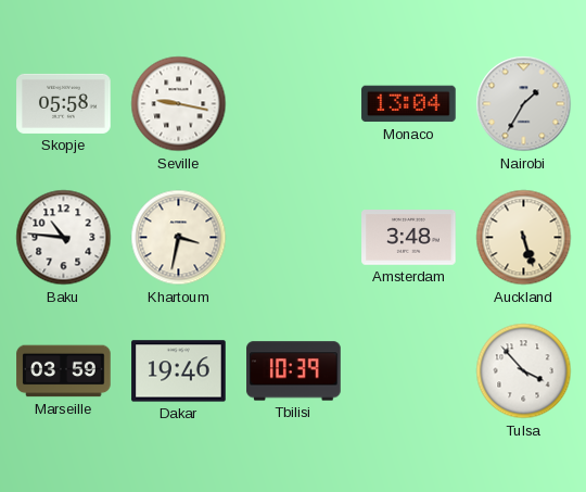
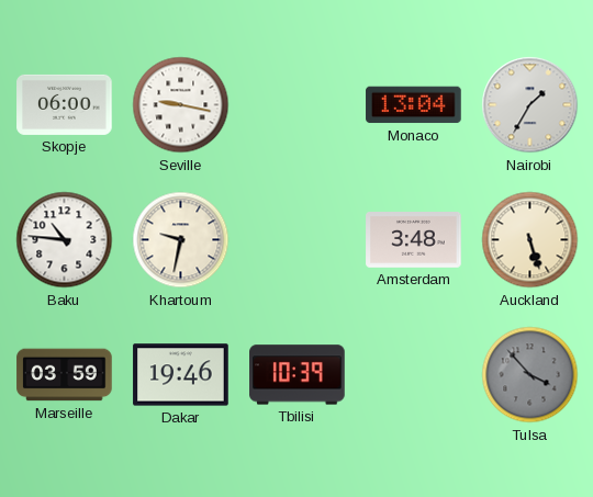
Skopje: 05:58 -> 06:00
Khartoum: 3:32 -> 9:32
Tulsa dial: white -> grey
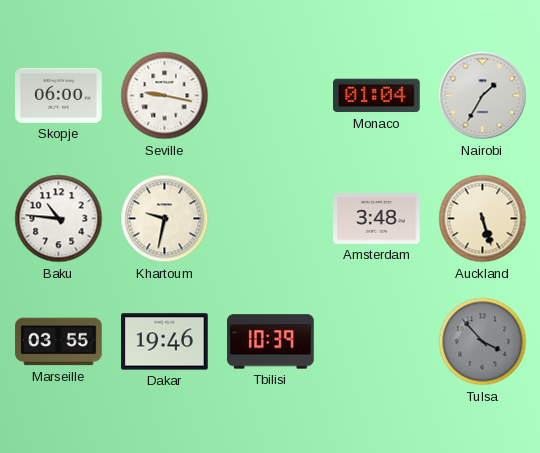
Monaco: 13:04 -> 01:04
Marseille: 03:59 -> 03:55
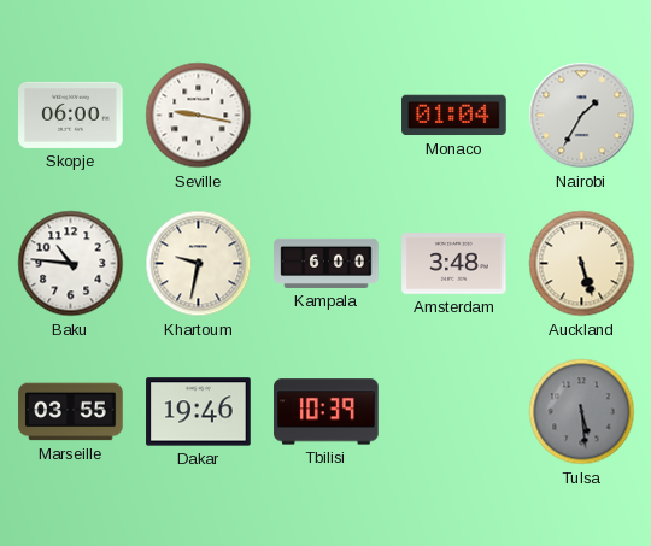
Kampala: none -> 6:00
Tulsa: 3:53 -> 5:29
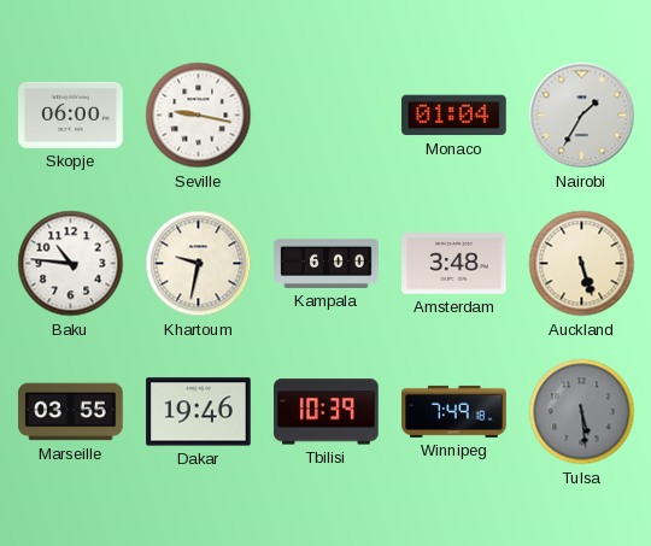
Winnipeg: none -> 7:49
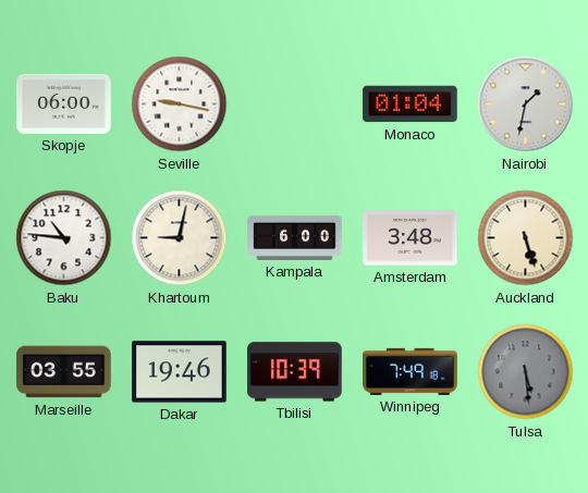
Nairobi: 1:35 -> 1:32
Khartoum: 9:32 -> 9:02
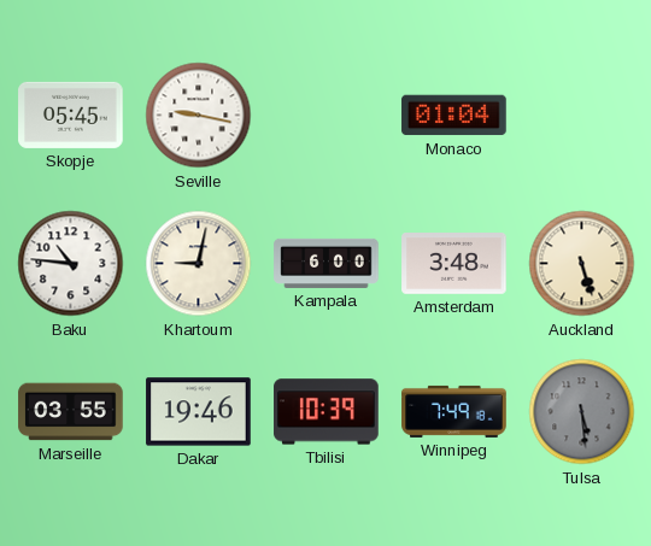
Skopje: 06:00 -> 05:45
Nairobi: 1:32 -> none
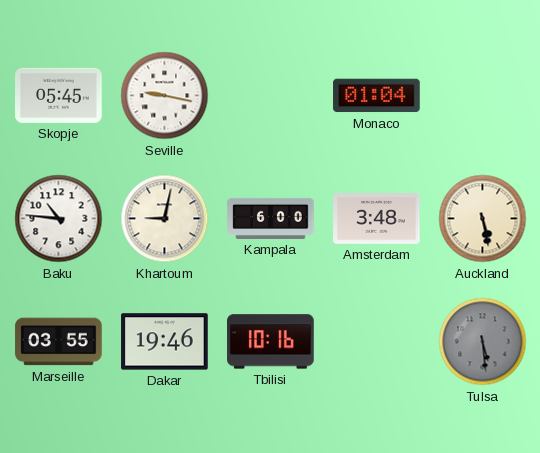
Auckland: 5:27 -> 5:28
Tbilisi: 10:39 -> 10:16
Winnipeg: 7:49 -> none
